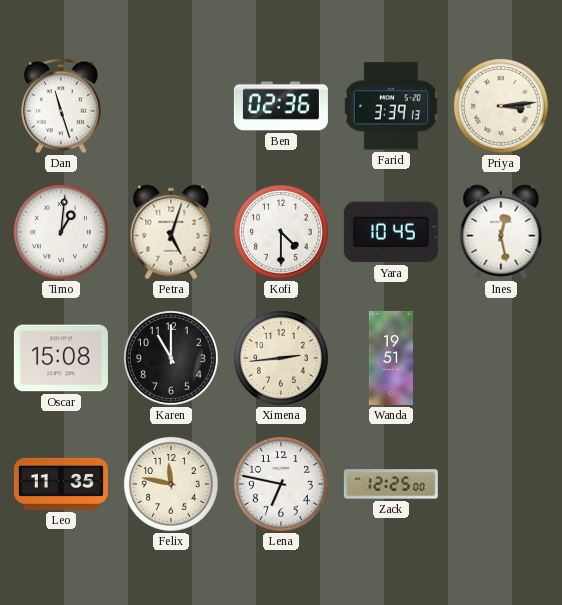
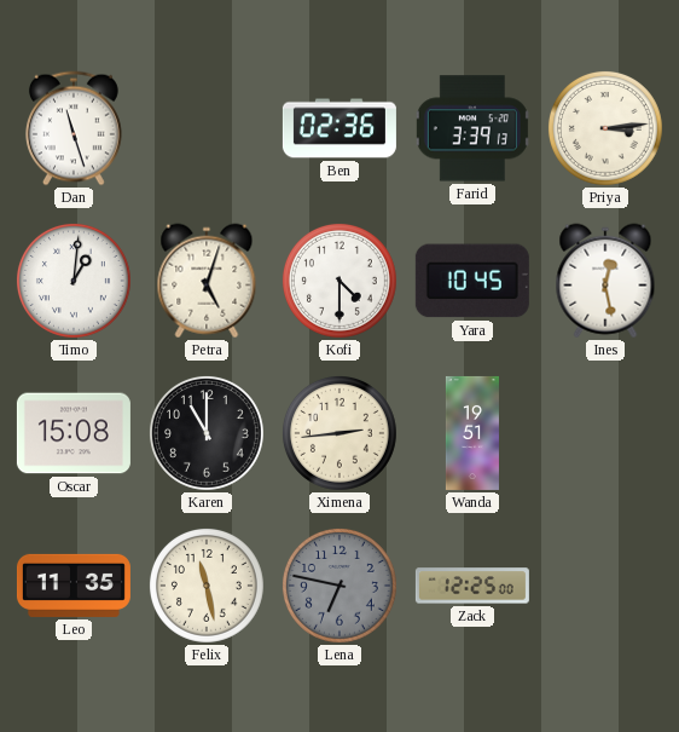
Felix: 11:47 -> 11:28
Lena dial: white -> grey
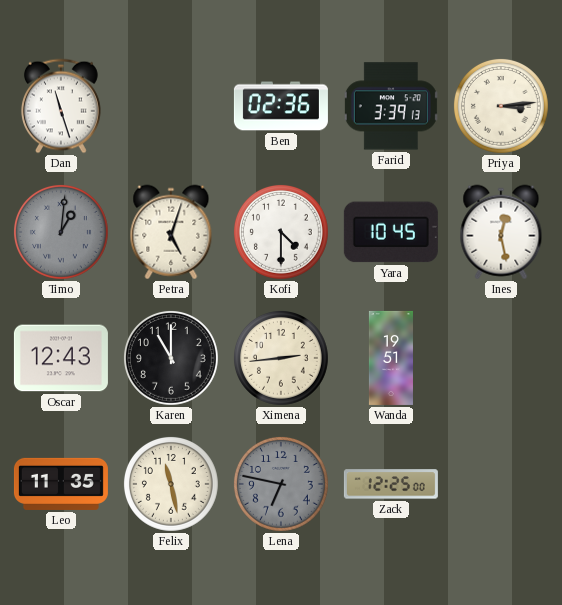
Timo dial: white -> grey
Oscar: 15:08 -> 12:43
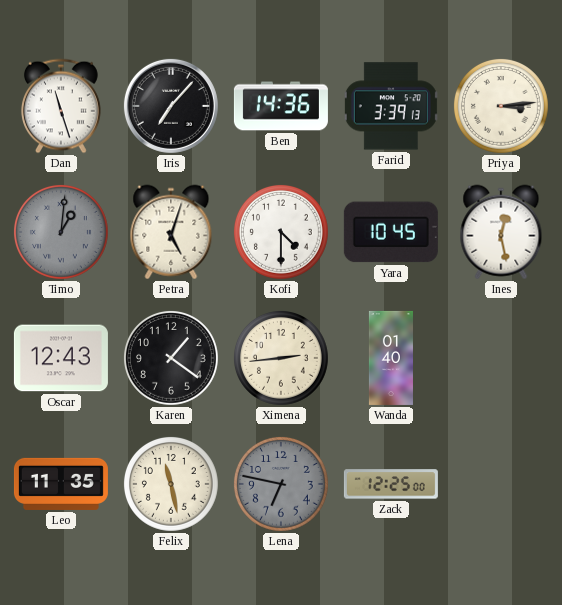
Iris: none -> 7:07
Ben: 02:36 -> 14:36
Karen: 11:00 -> 1:21
Wanda: 19:51 -> 01:40
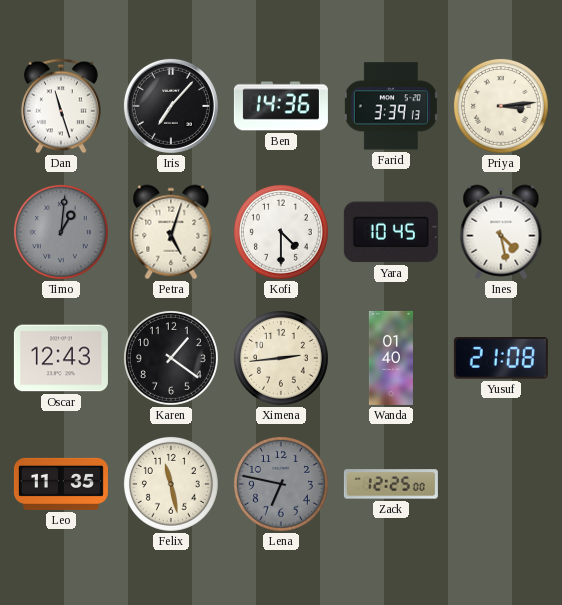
Ines: 12:28 -> 4:28
Yusuf: none -> 21:08
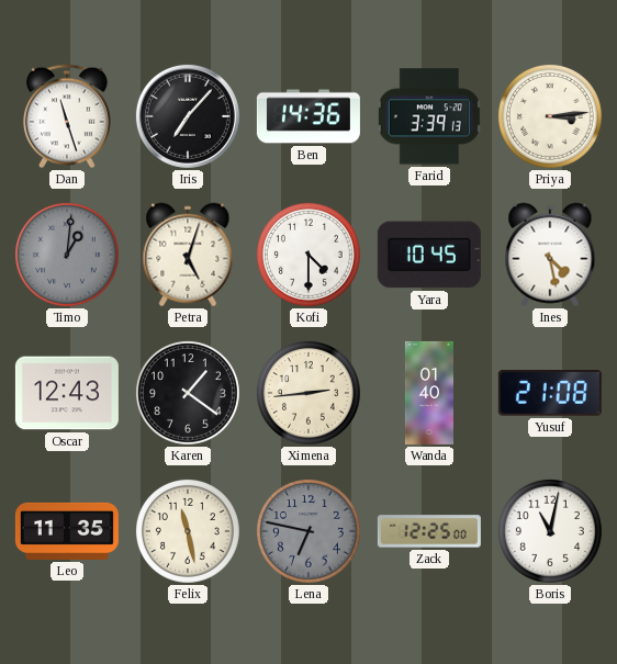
Boris: none -> 11:02
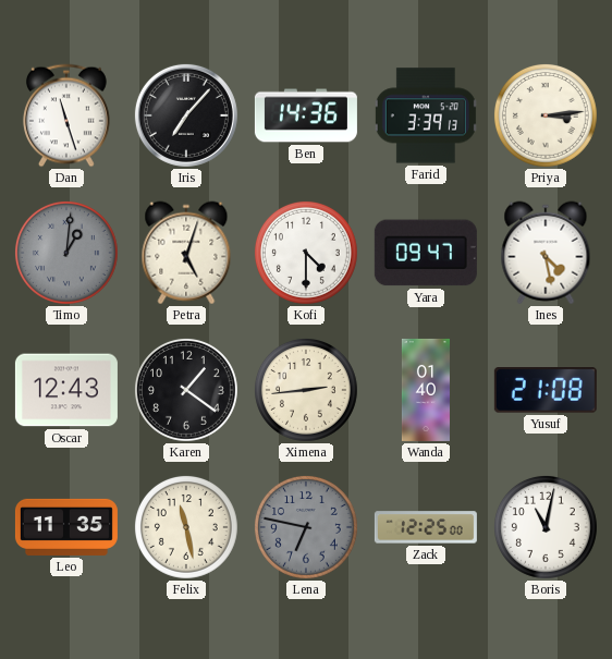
Yara: 10:45 -> 09:47
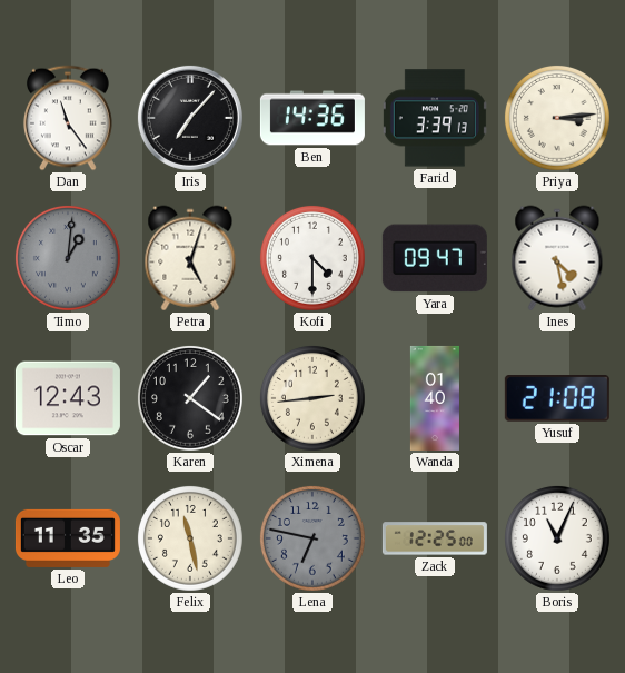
Dan: 11:27 -> 11:24
Boris: 11:02 -> 11:04
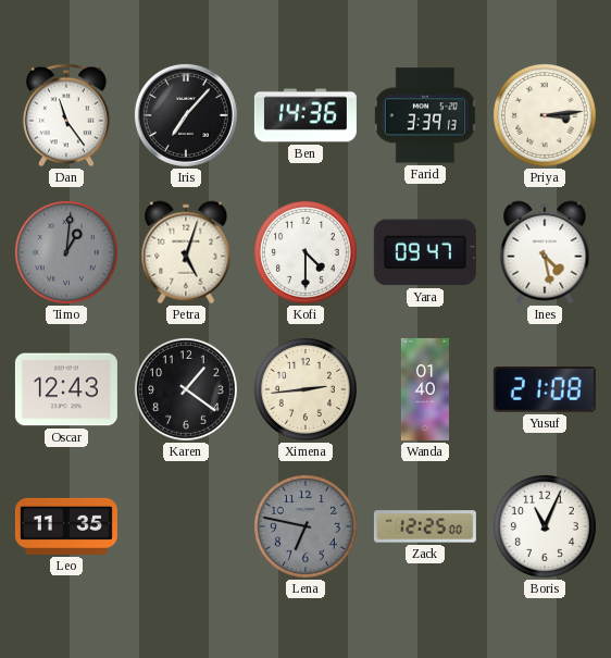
Felix: 11:28 -> none
